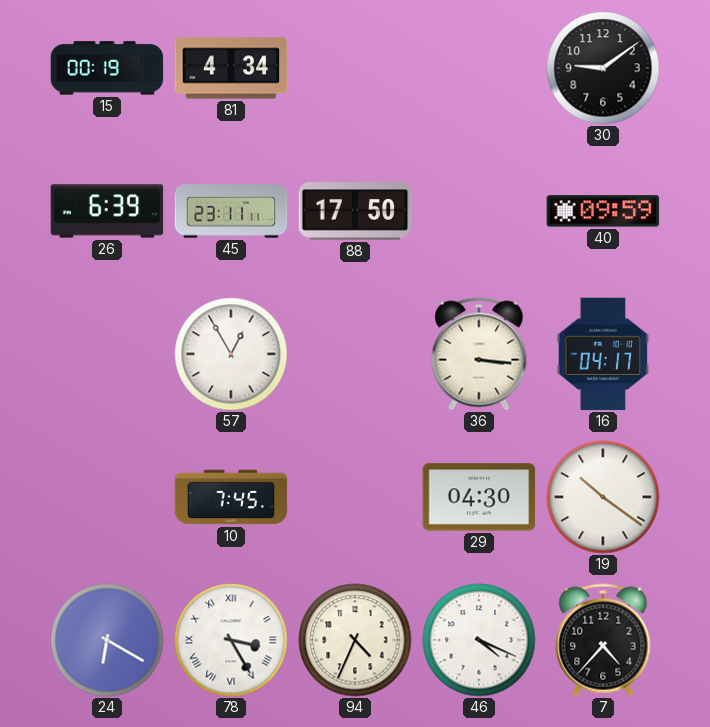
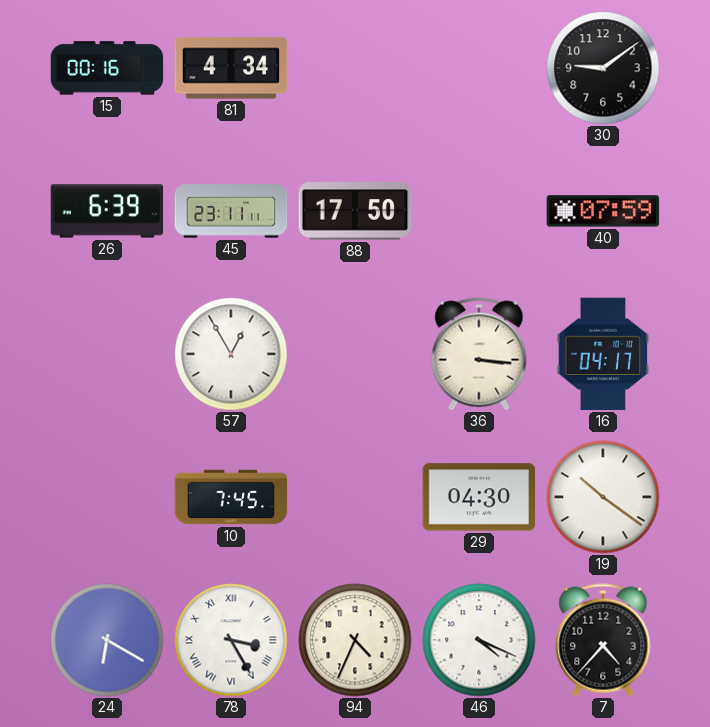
15: 00:19 -> 00:16
40: 09:59 -> 07:59
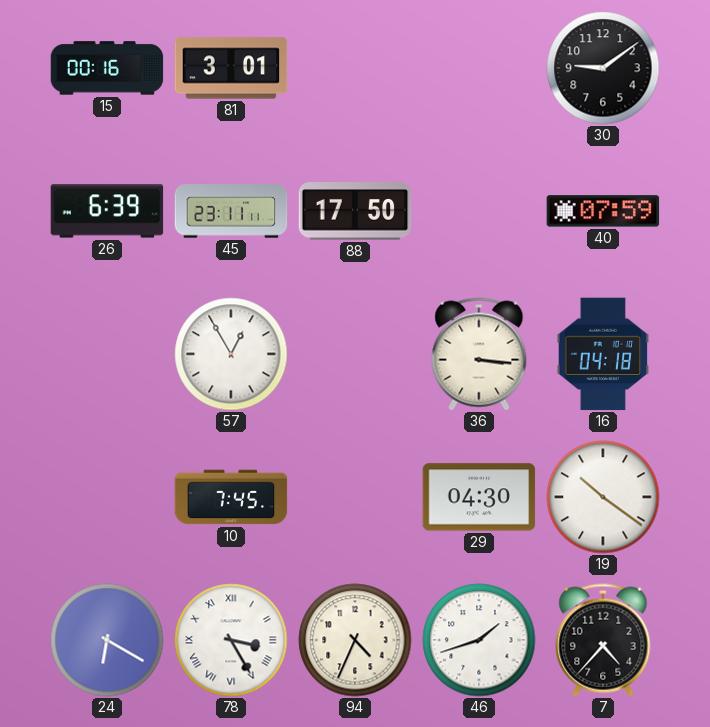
81: 4:34 -> 3:01
16: 04:17 -> 04:18
46: 4:19 -> 1:42
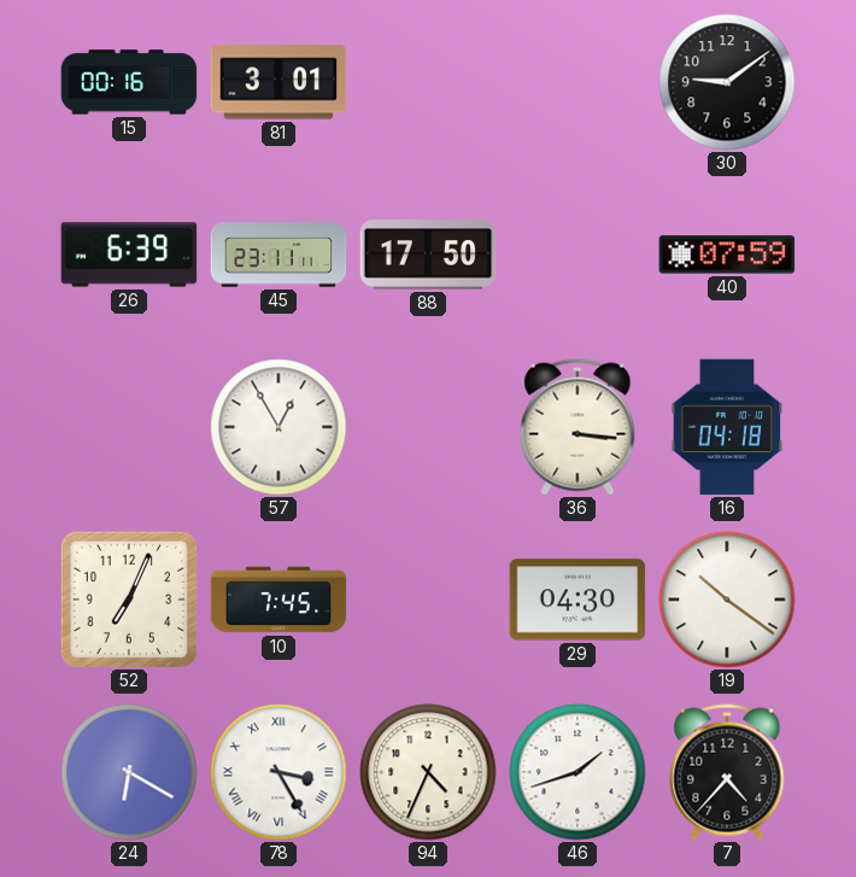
52: none -> 7:04
